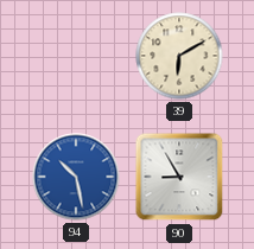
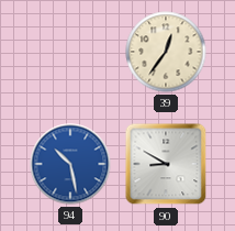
39: 6:10 -> 12:36
90: 8:55 -> 8:50
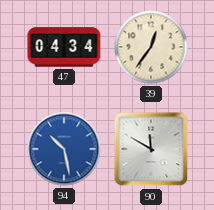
47: none -> 04:34
90: 8:50 -> 11:50
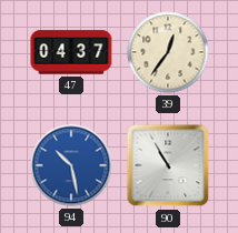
47: 04:34 -> 04:37
90: 11:50 -> 10:55
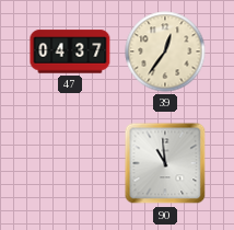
94: 10:28 -> none
90: 10:55 -> 10:59
